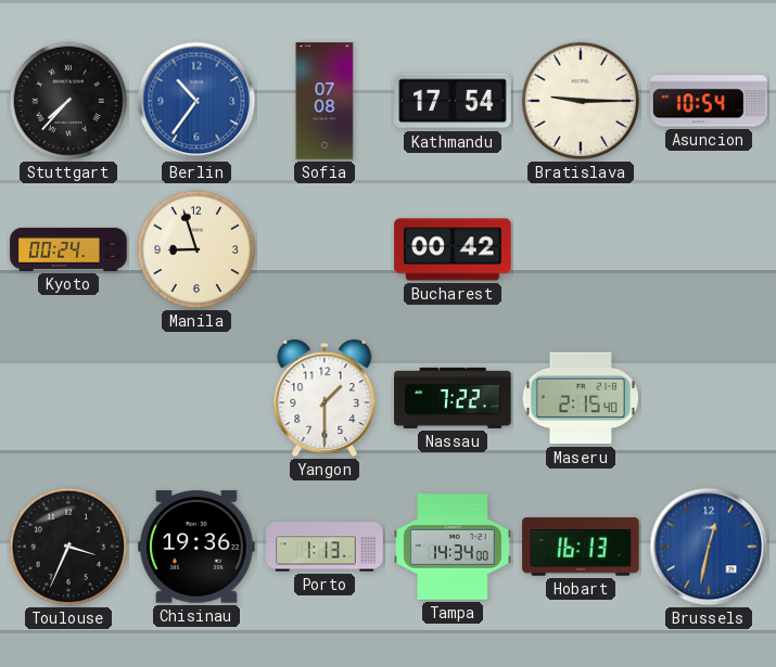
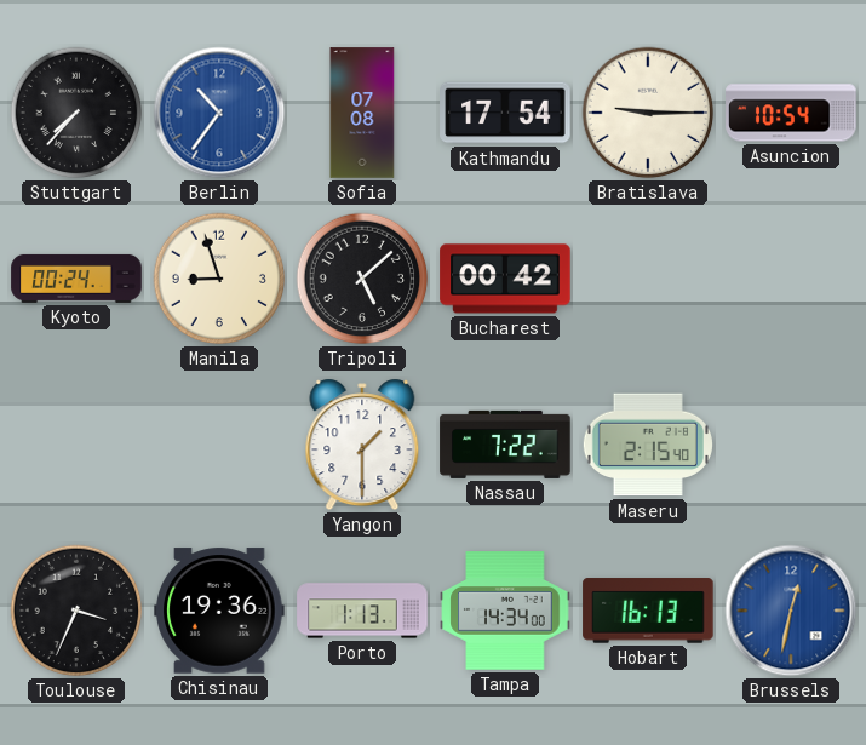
Tripoli: none -> 5:08
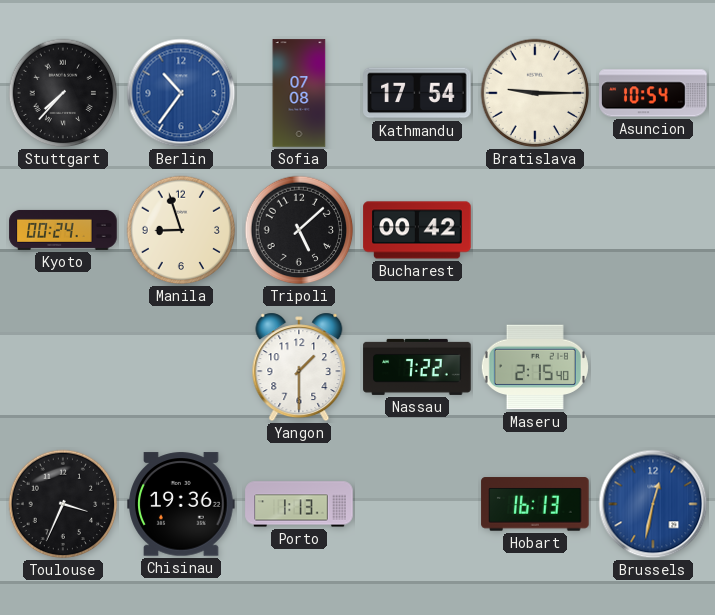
Tampa: 14:34 -> none
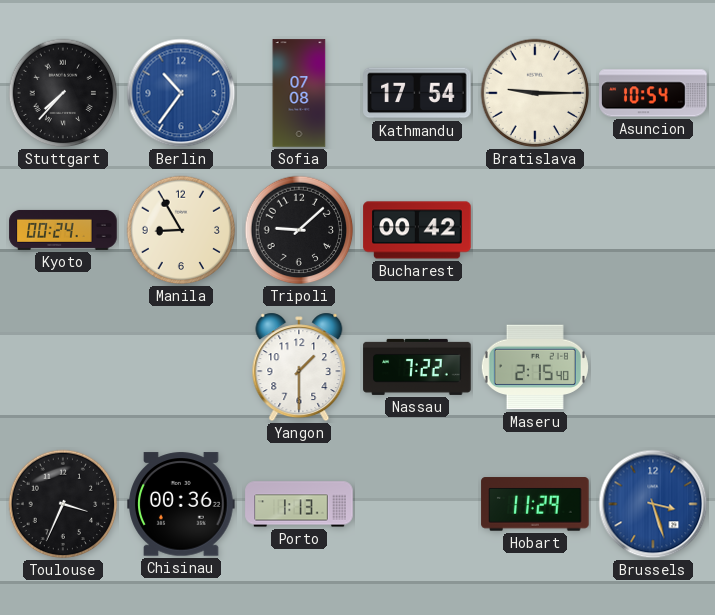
Manila: 8:57 -> 8:55
Tripoli: 5:08 -> 9:08
Chisinau: 19:36 -> 00:36
Hobart: 16:13 -> 11:29
Brussels: 12:32 -> 3:27
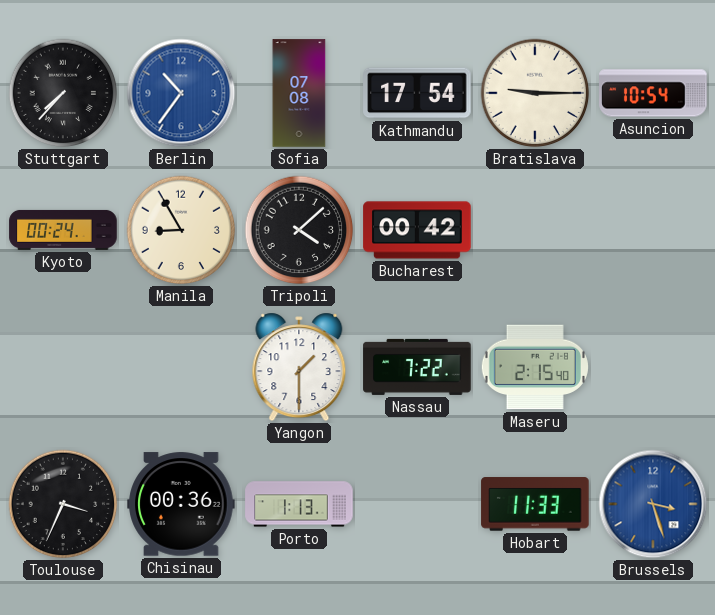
Tripoli: 9:08 -> 4:08
Hobart: 11:29 -> 11:33
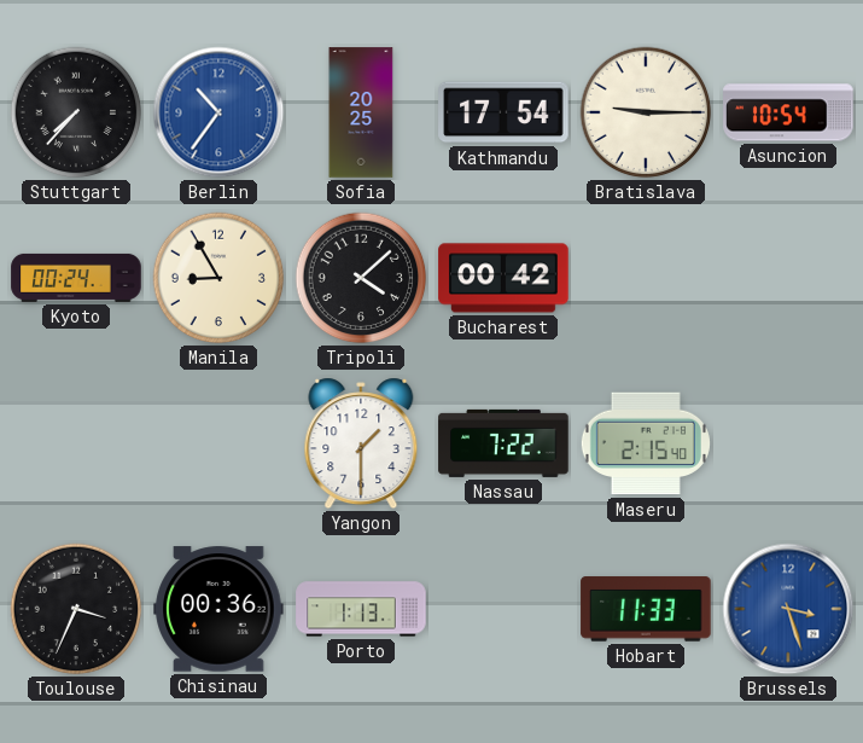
Sofia: 07:08 -> 20:25
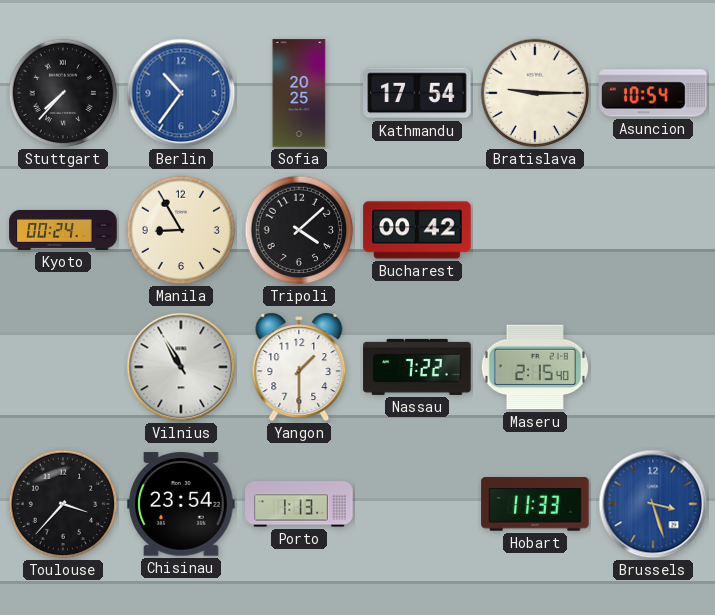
Vilnius: none -> 10:55
Toulouse: 3:34 -> 3:37
Chisinau: 00:36 -> 23:54
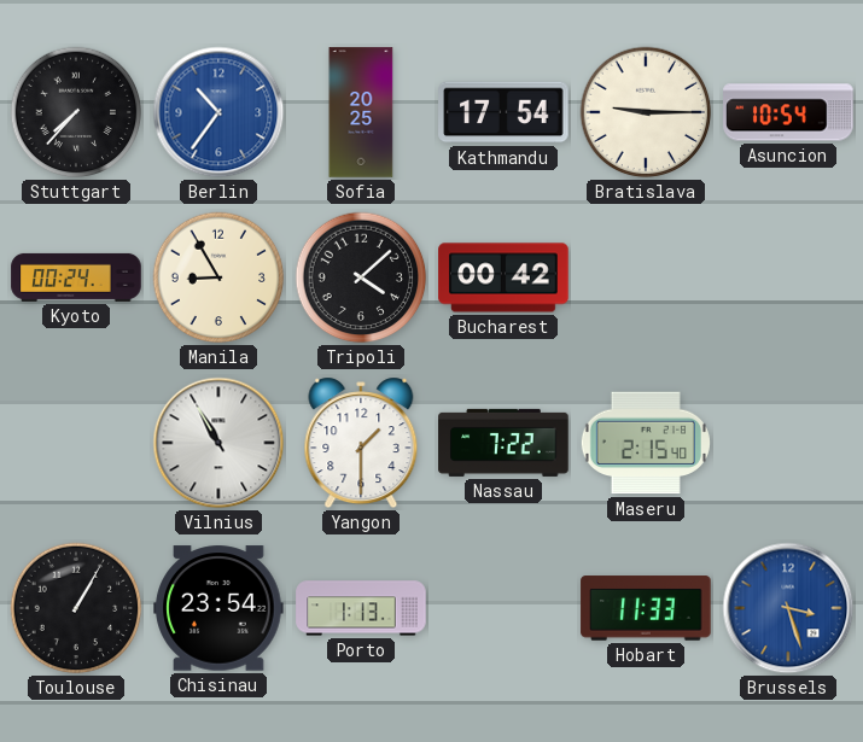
Toulouse: 3:37 -> 1:05
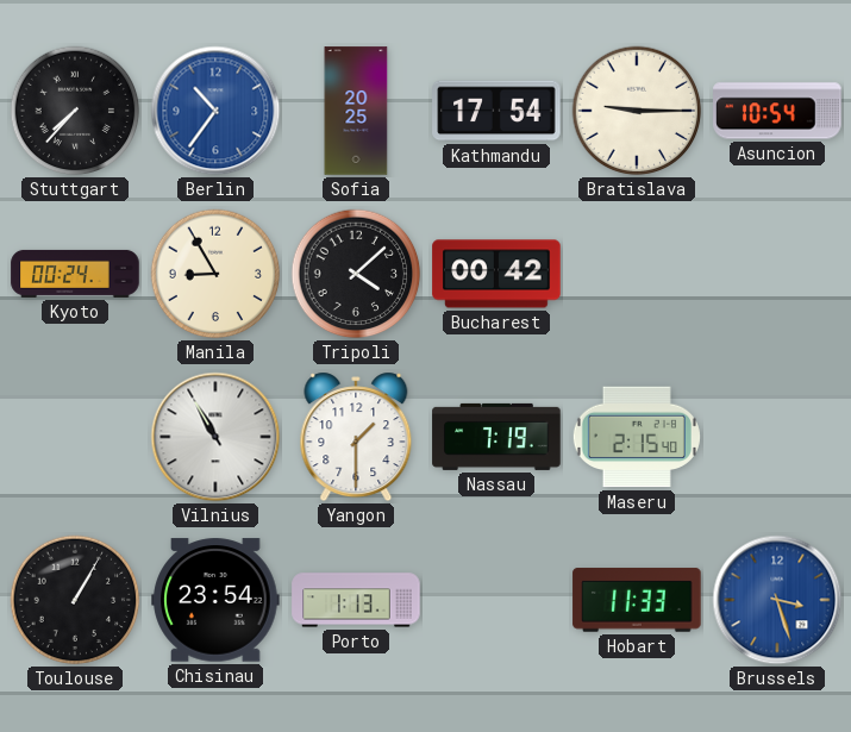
Nassau: 7:22 -> 7:19
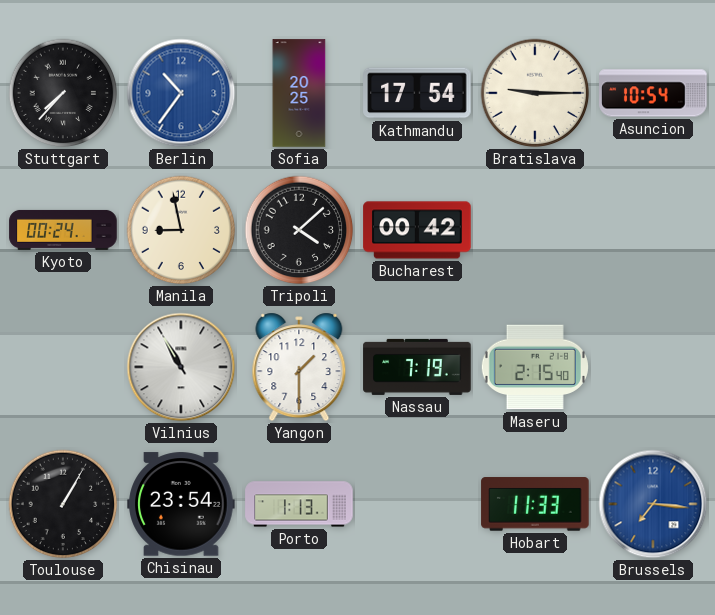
Manila: 8:55 -> 8:58
Brussels: 3:27 -> 7:16
